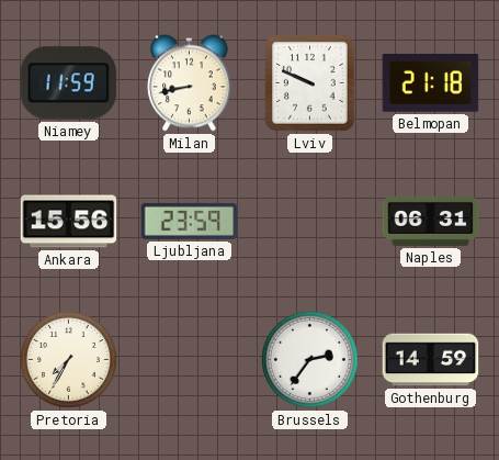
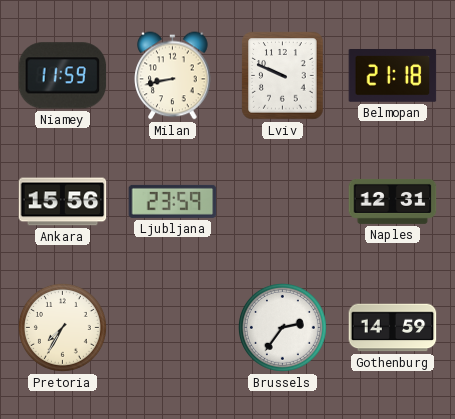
Naples: 06:31 -> 12:31
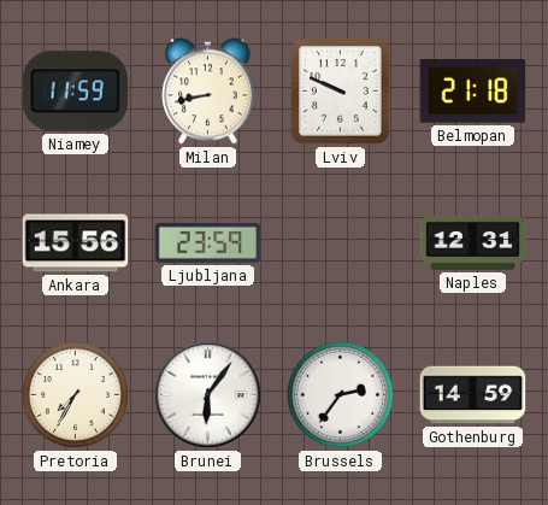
Brunei: none -> 6:06
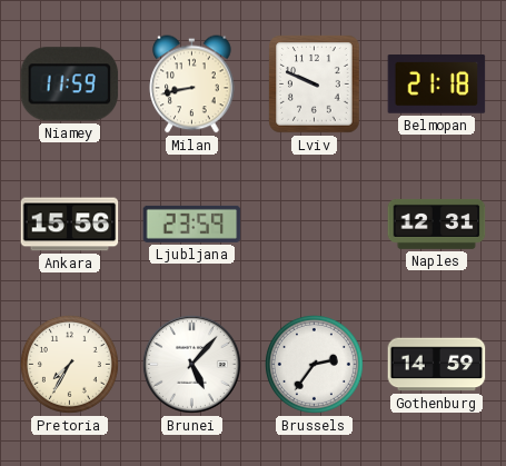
Brunei: 6:06 -> 5:07
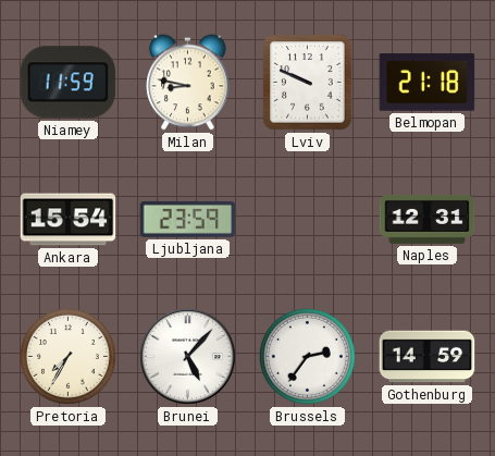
Milan: 8:43 -> 8:47
Ankara: 15:56 -> 15:54
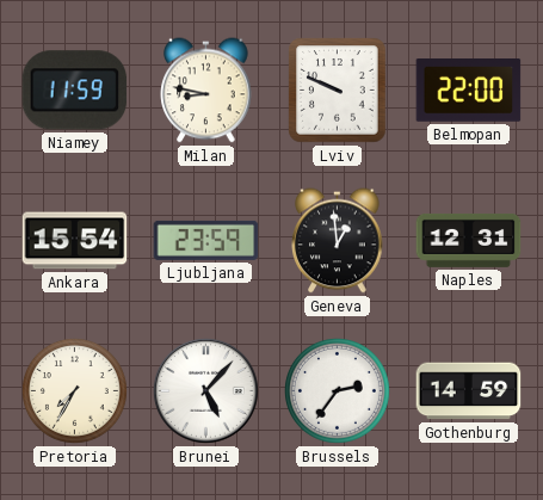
Belmopan: 21:18 -> 22:00
Geneva: none -> 12:59
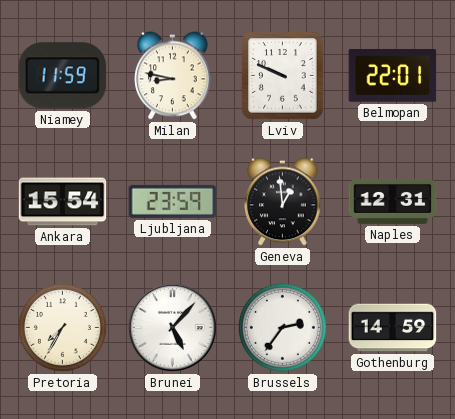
Belmopan: 22:00 -> 22:01
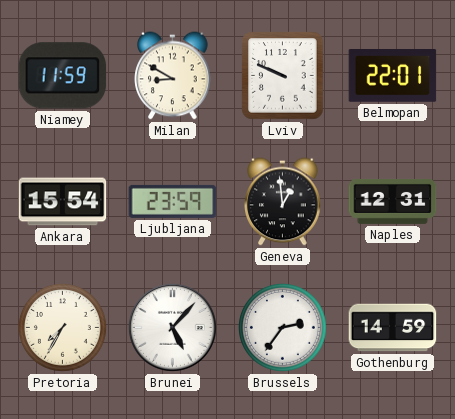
Milan: 8:47 -> 8:50
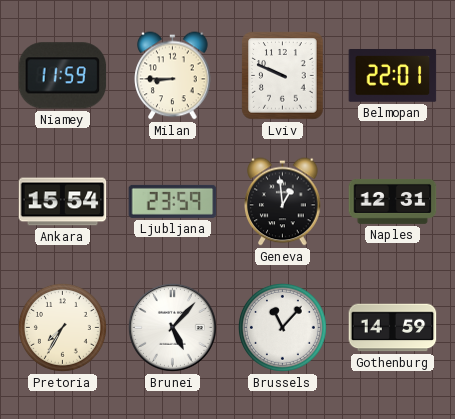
Milan: 8:50 -> 8:45
Brussels: 2:36 -> 11:07
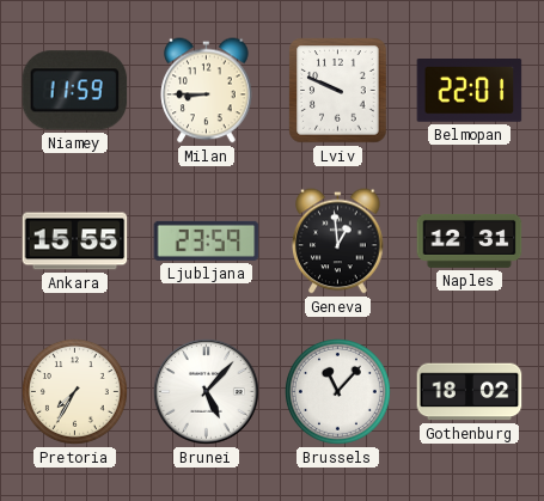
Ankara: 15:54 -> 15:55
Gothenburg: 14:59 -> 18:02
